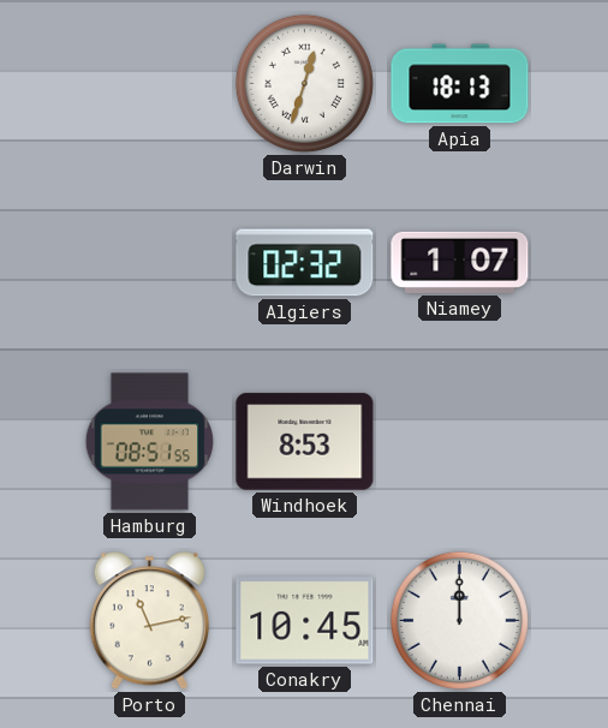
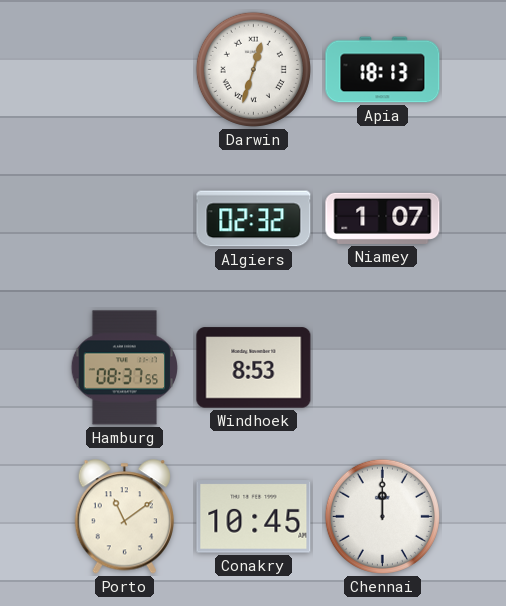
Hamburg: 08:51 -> 08:37
Porto: 11:13 -> 11:09
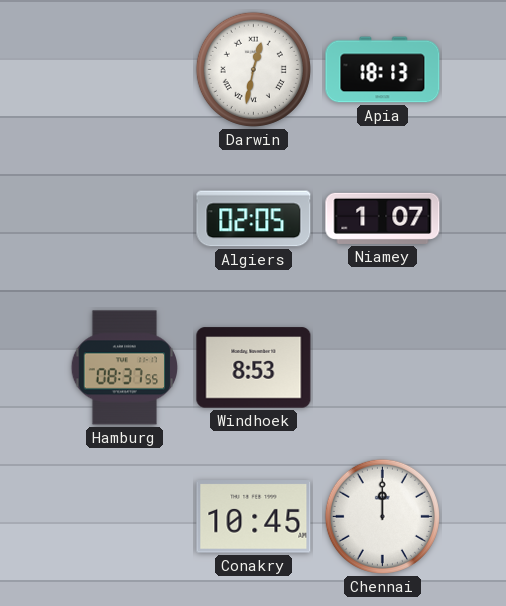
Darwin: 12:33 -> 12:32
Algiers: 02:32 -> 02:05
Porto: 11:09 -> none
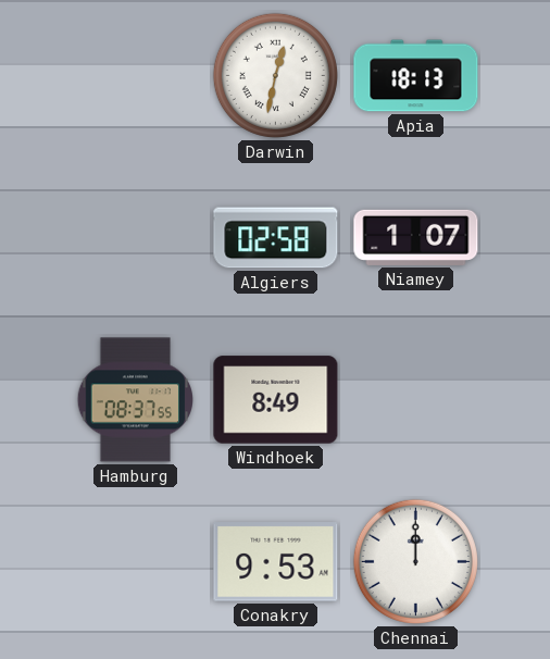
Algiers: 02:05 -> 02:58
Windhoek: 8:53 -> 8:49
Conakry: 10:45 -> 9:53
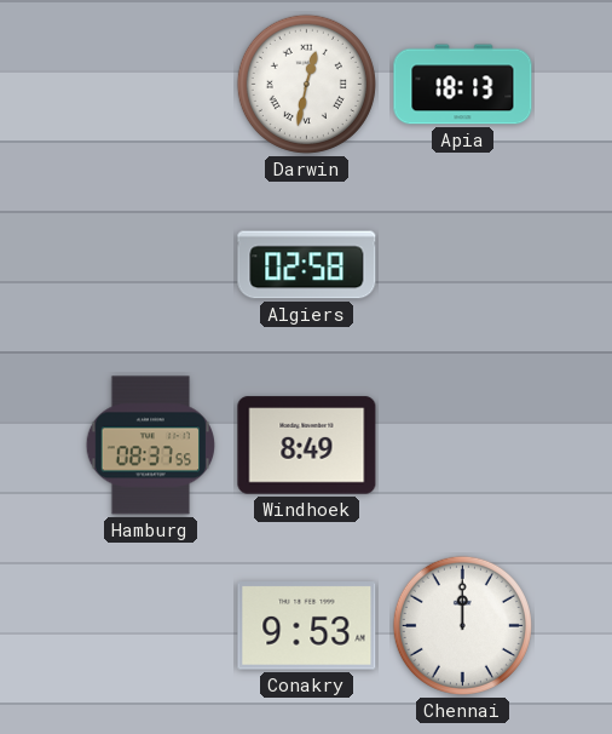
Niamey: 1:07 -> none
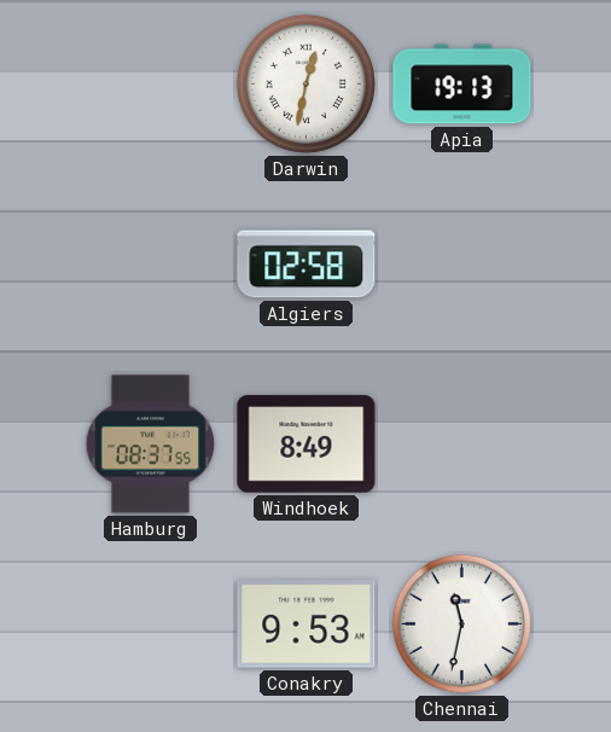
Apia: 18:13 -> 19:13
Chennai: 12:00 -> 11:32
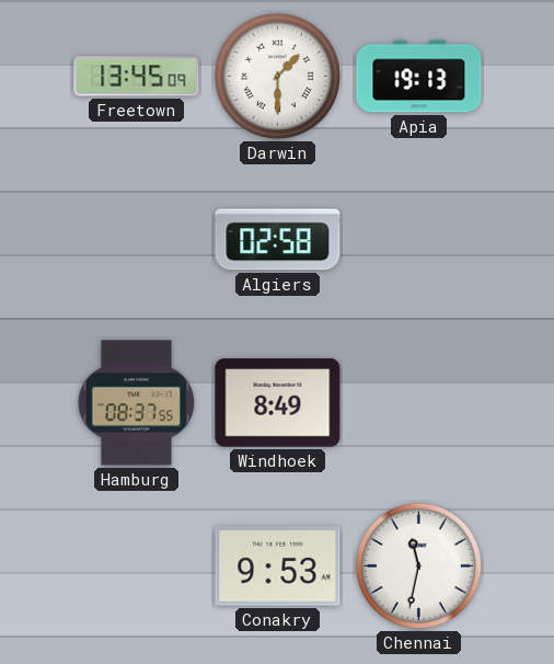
Freetown: none -> 13:45
Darwin: 12:32 -> 1:30
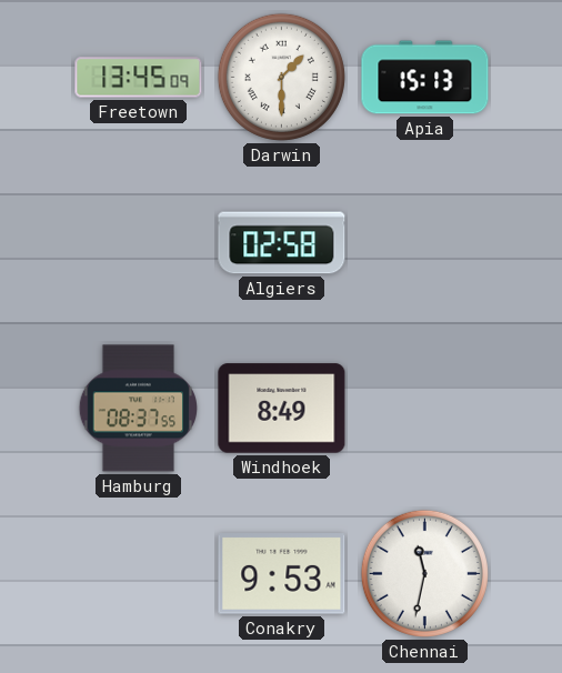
Apia: 19:13 -> 15:13
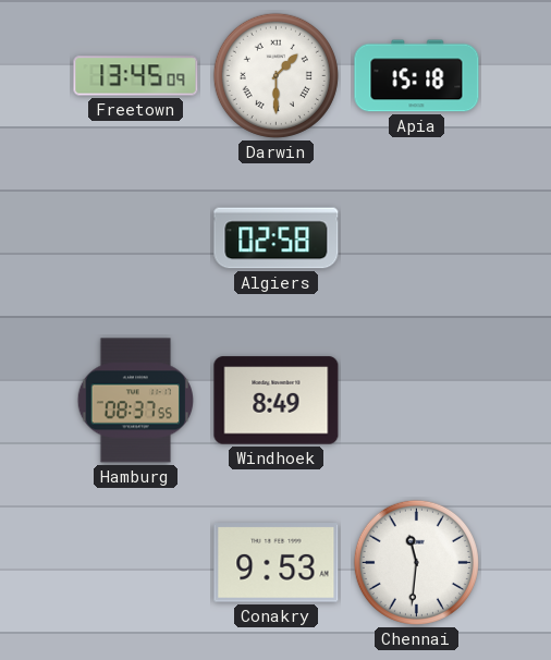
Apia: 15:13 -> 15:18
Chennai: 11:32 -> 11:31
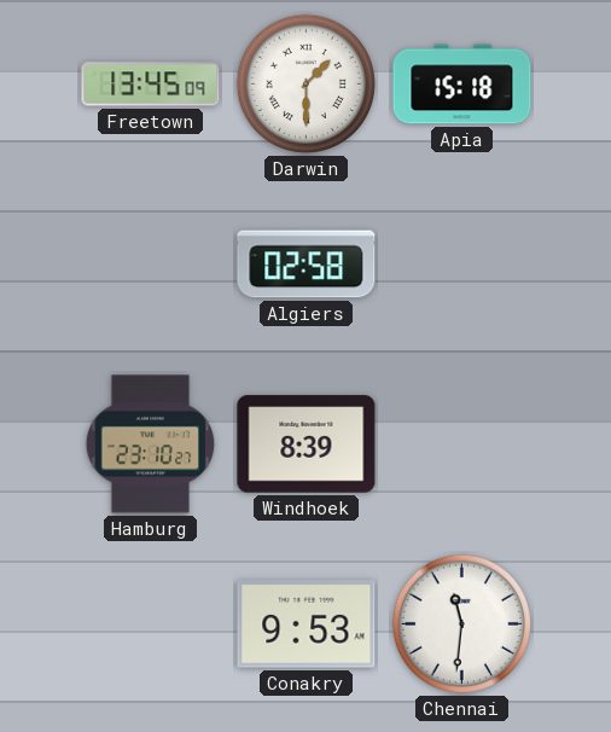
Hamburg: 08:37 -> 23:10
Windhoek: 8:49 -> 8:39
